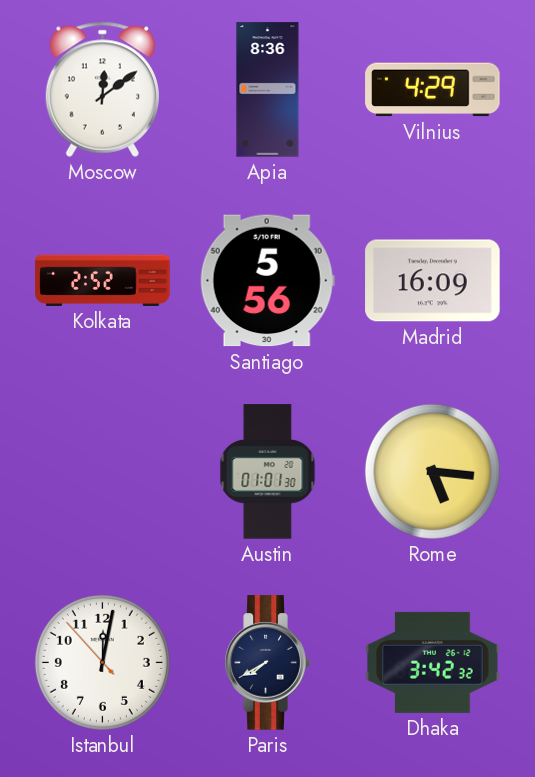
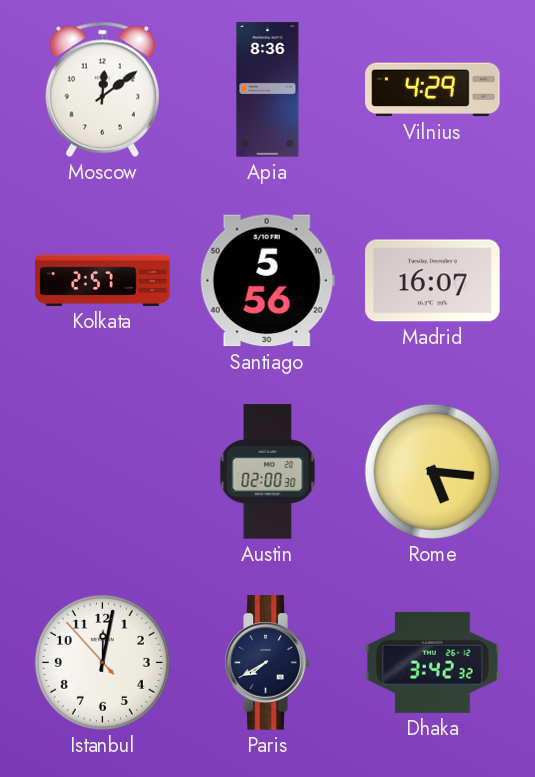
Kolkata: 2:52 -> 2:57
Madrid: 16:09 -> 16:07
Austin: 01:01 -> 02:00
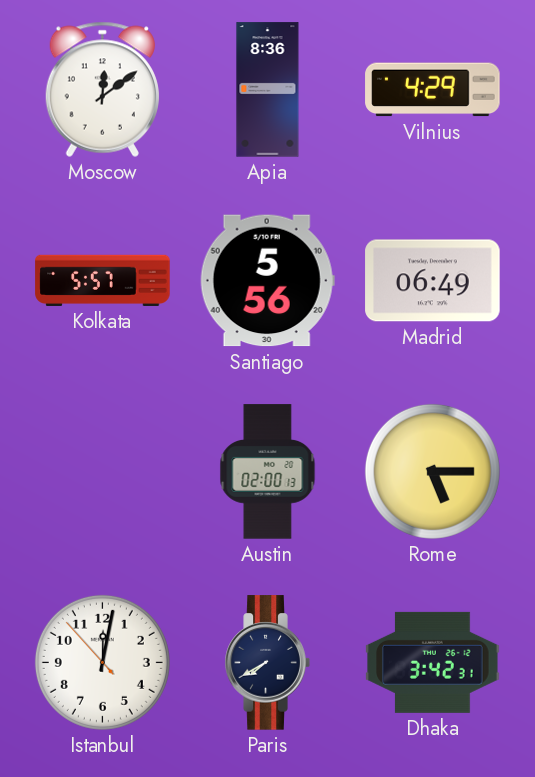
Kolkata: 2:57 -> 5:57
Madrid: 16:07 -> 06:49
Austin: 02:00:30 -> 02:00:13
Rome: 5:16 -> 5:15
Dhaka: 3:42:32 -> 3:42:31
